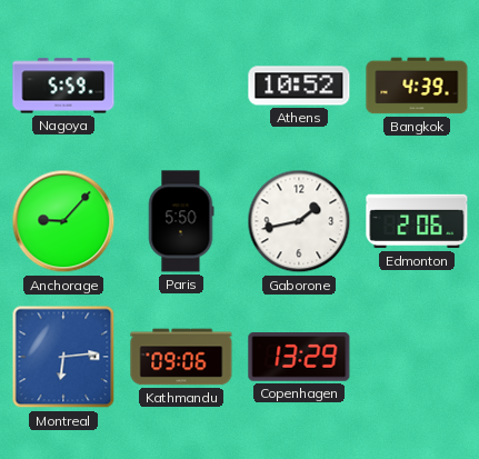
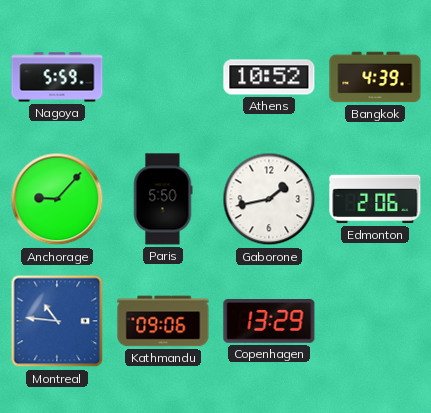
Montreal: 6:14 -> 10:46
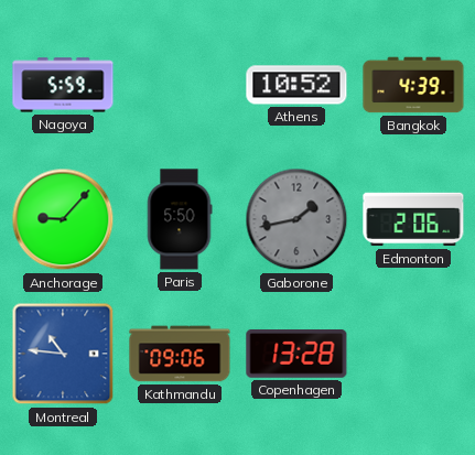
Gaborone dial: white -> grey
Copenhagen: 13:29 -> 13:28
